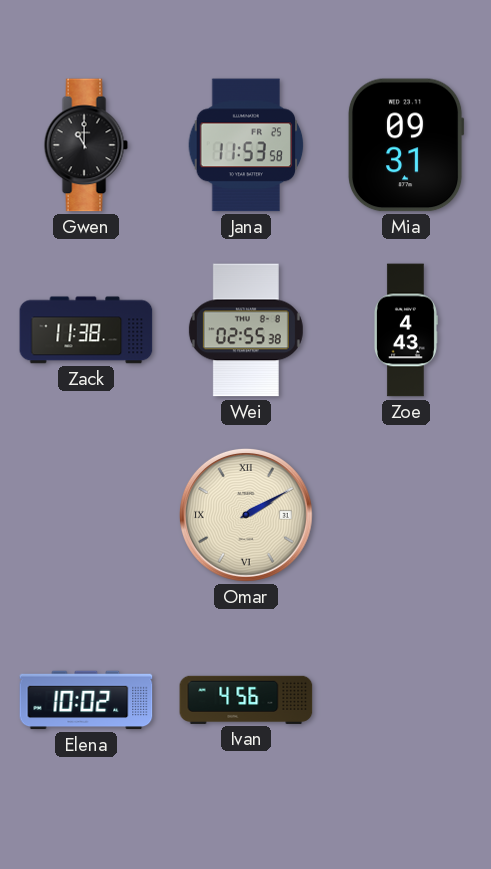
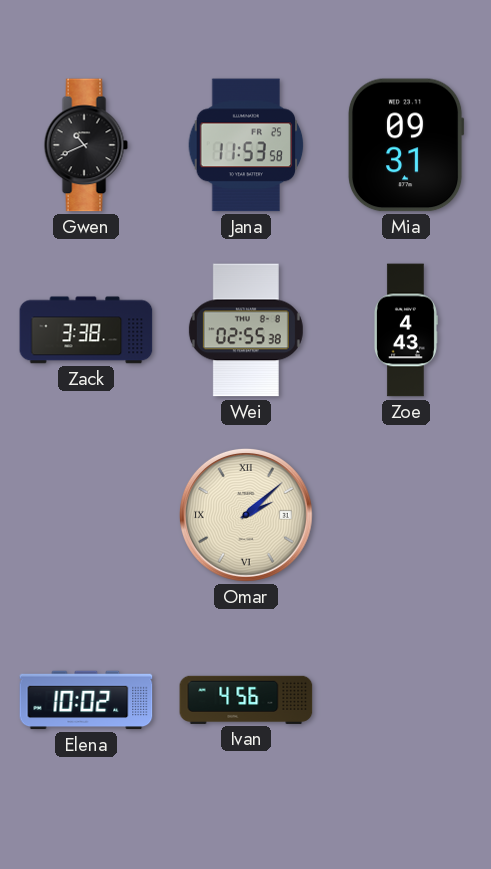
Gwen: 11:00 -> 10:41
Zack: 11:38 -> 3:38
Omar: 2:10 -> 2:08
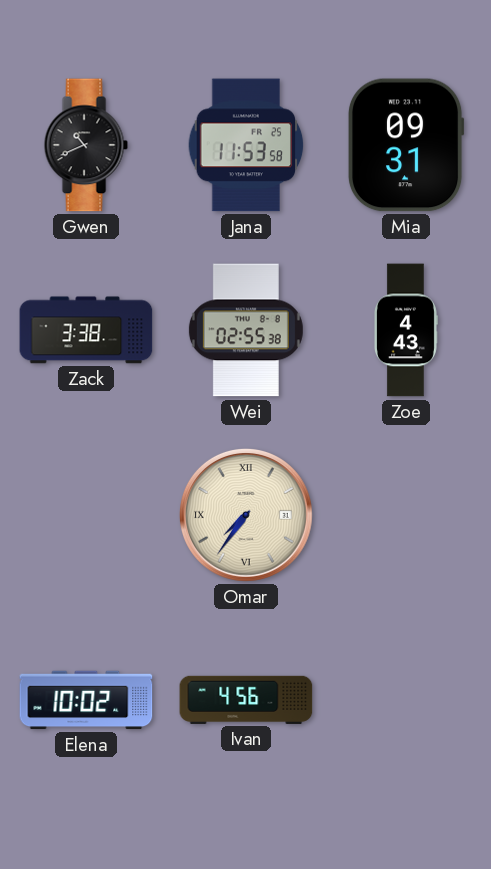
Omar: 2:08 -> 7:36
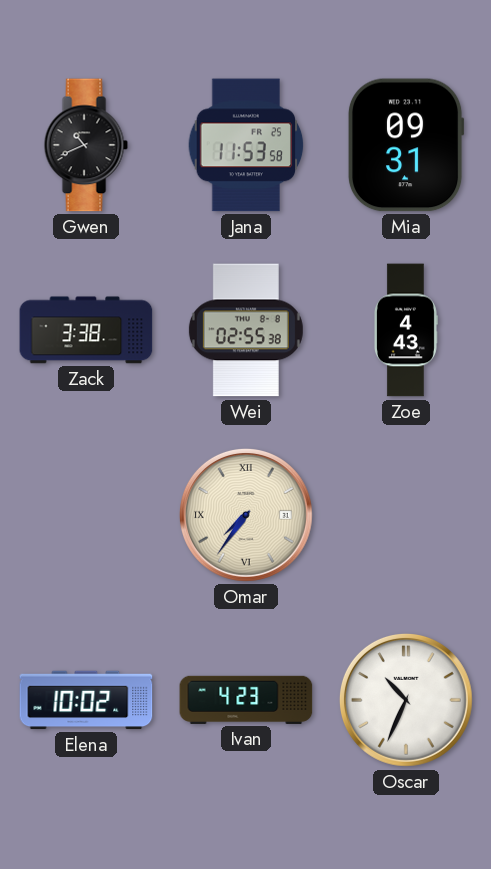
Ivan: 4:56 -> 4:23
Oscar: none -> 10:34
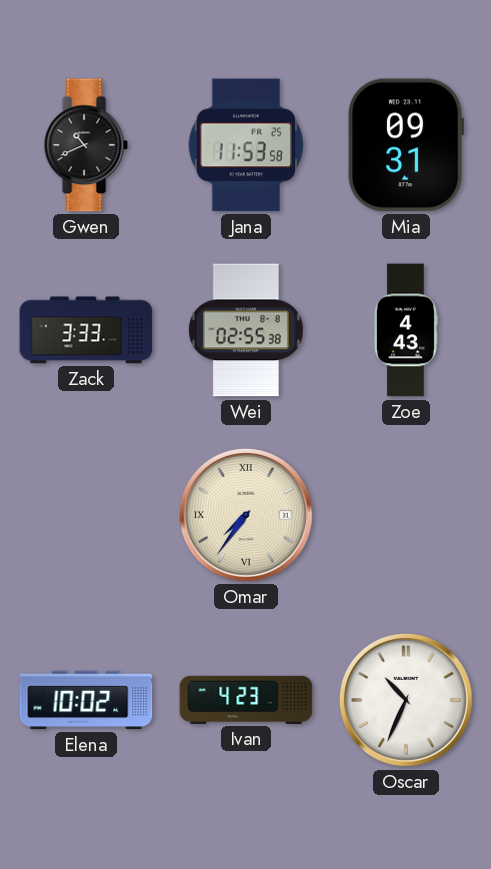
Zack: 3:38 -> 3:33
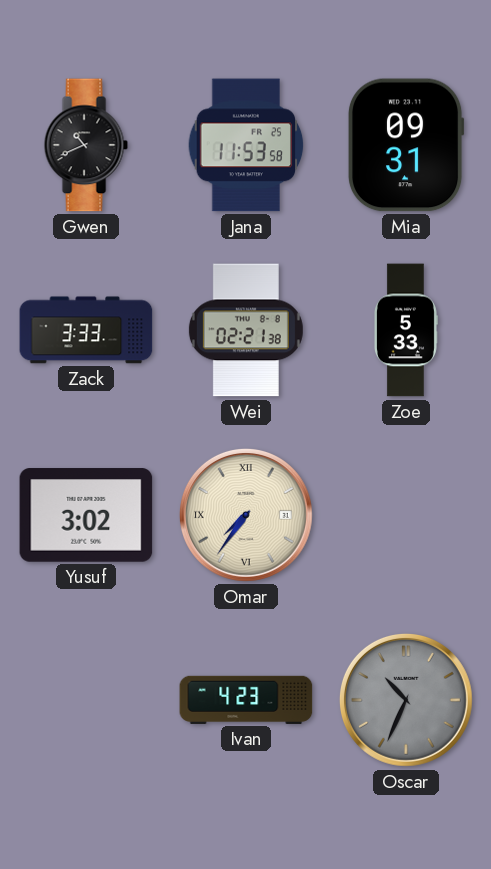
Wei: 02:55 -> 02:21
Zoe: 4:43 -> 5:33
Yusuf: none -> 3:02
Elena: 10:02 -> none
Oscar dial: white -> grey
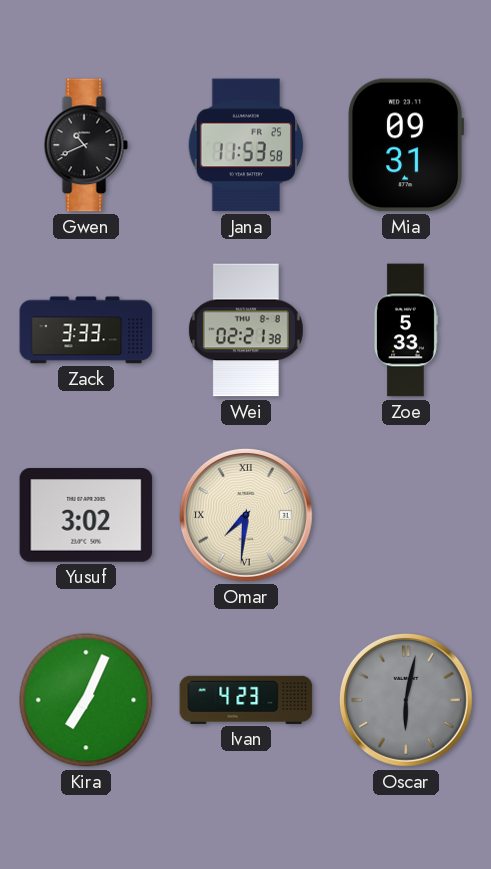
Omar: 7:36 -> 7:31
Kira: none -> 7:04
Oscar: 10:34 -> 6:02
